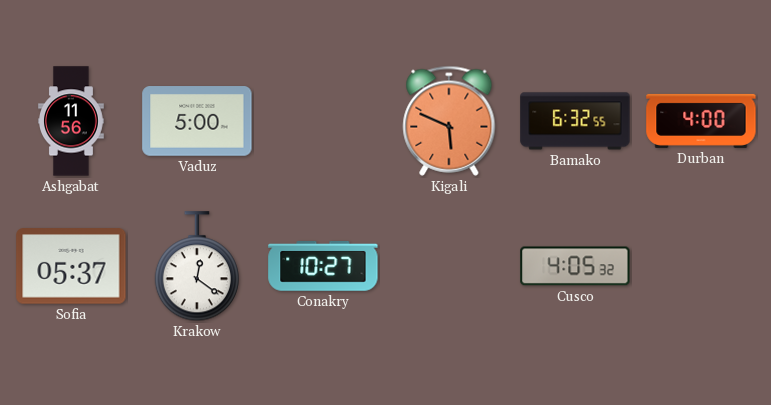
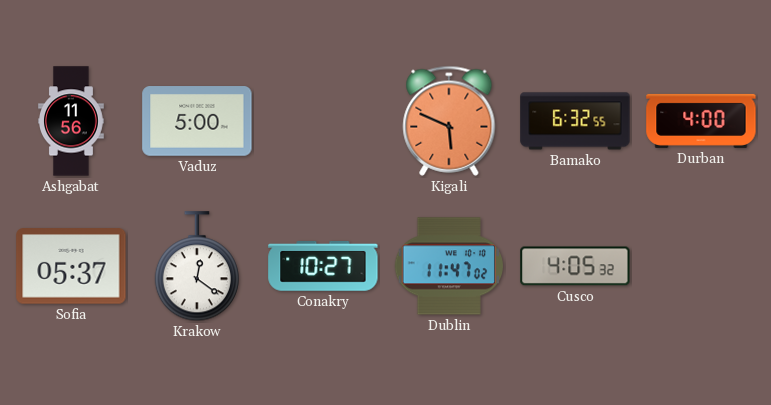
Dublin: none -> 11:47
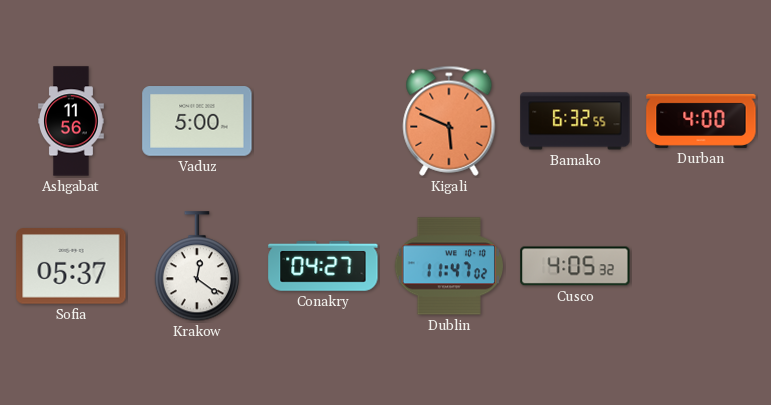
Conakry: 10:27 -> 04:27
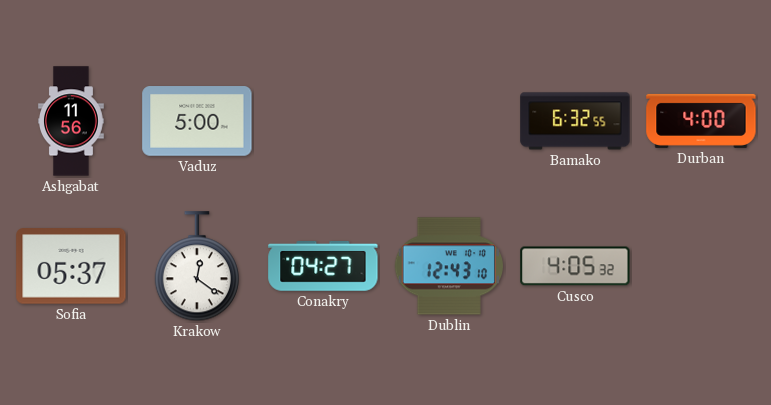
Kigali: 5:49 -> none
Dublin: 11:47 -> 12:43
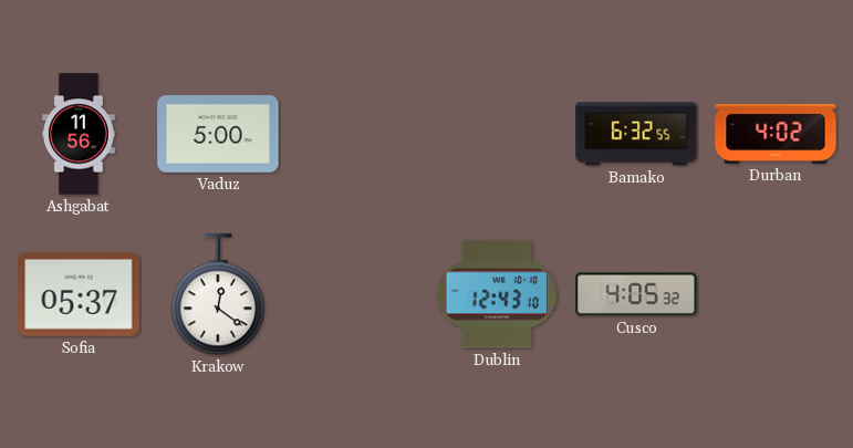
Durban: 4:00 -> 4:02
Conakry: 04:27 -> none
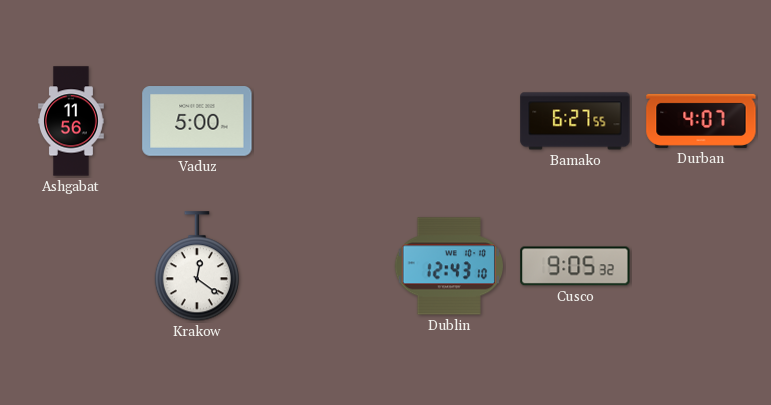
Bamako: 6:32 -> 6:27
Durban: 4:02 -> 4:07
Sofia: 05:37 -> none
Cusco: 4:05 -> 9:05
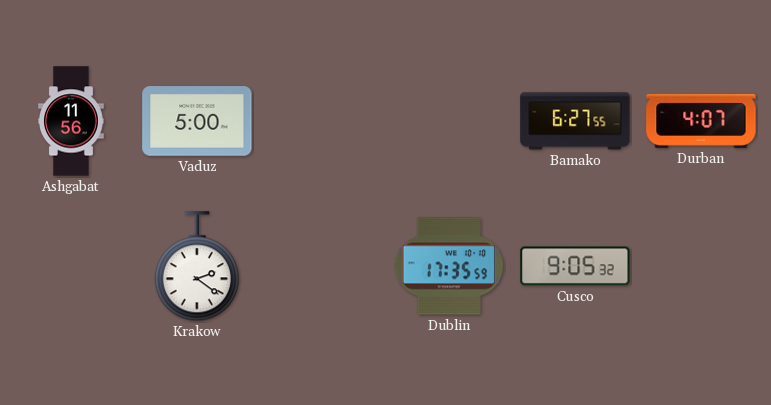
Krakow: 12:21 -> 2:21
Dublin: 12:43 -> 17:35
